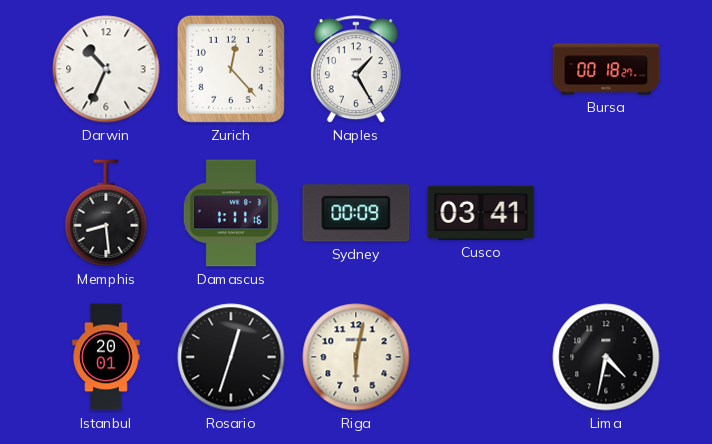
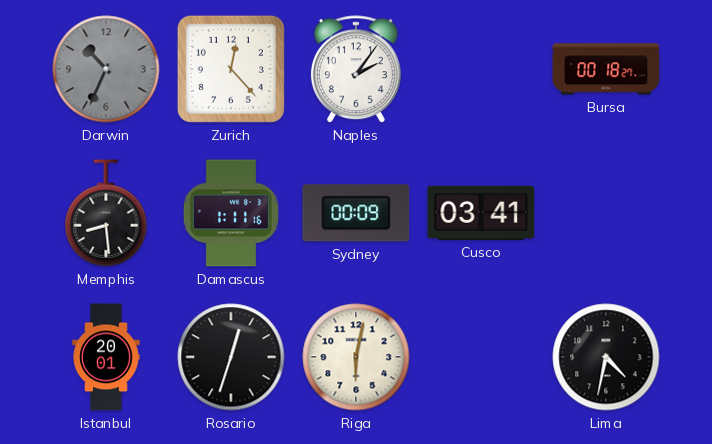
Darwin dial: white -> grey
Naples: 1:25 -> 2:06
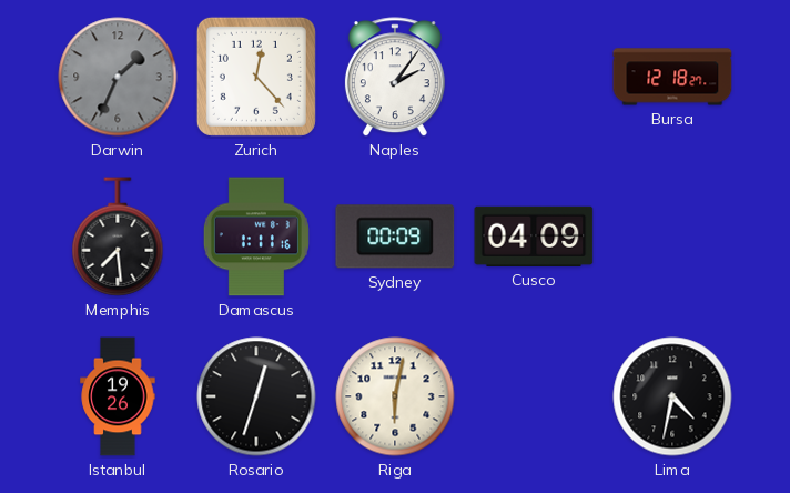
Darwin: 10:34 -> 1:34
Bursa: 00:18 -> 12:18
Memphis: 8:29 -> 7:29
Cusco: 03:41 -> 04:09
Istanbul: 20:01 -> 19:26
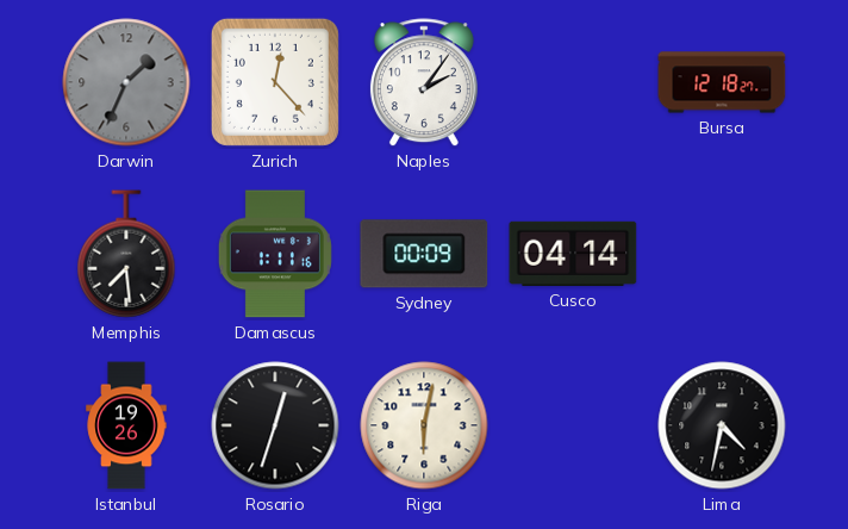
Cusco: 04:09 -> 04:14
